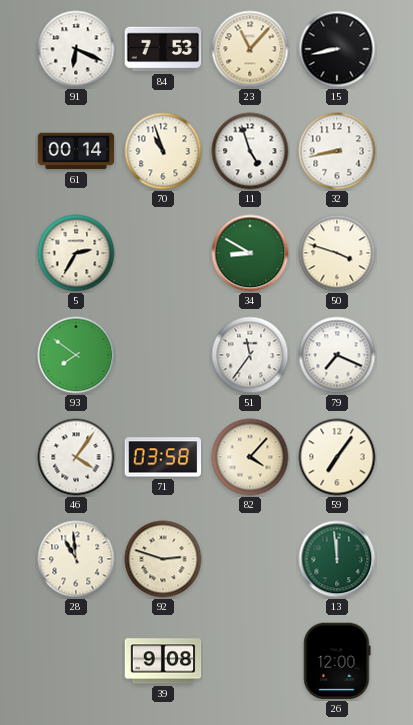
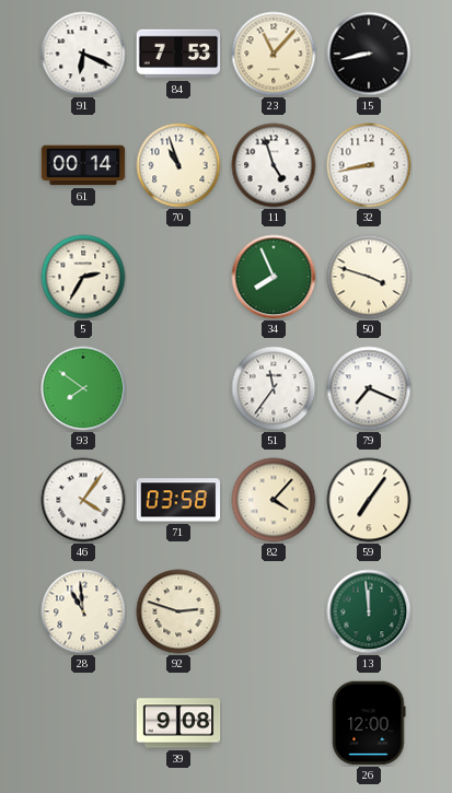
34: 8:50 -> 7:56
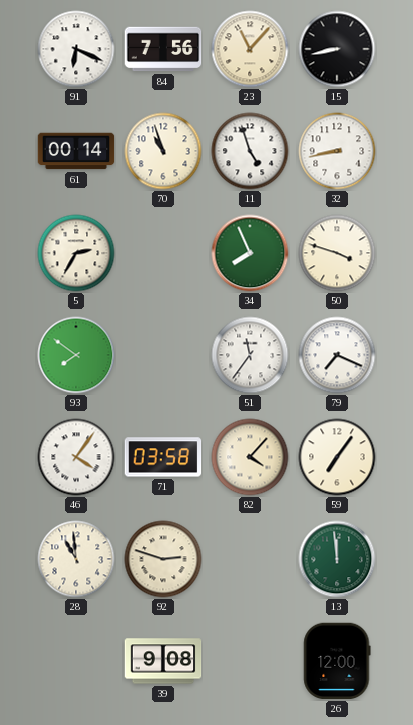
84: 7:53 -> 7:56
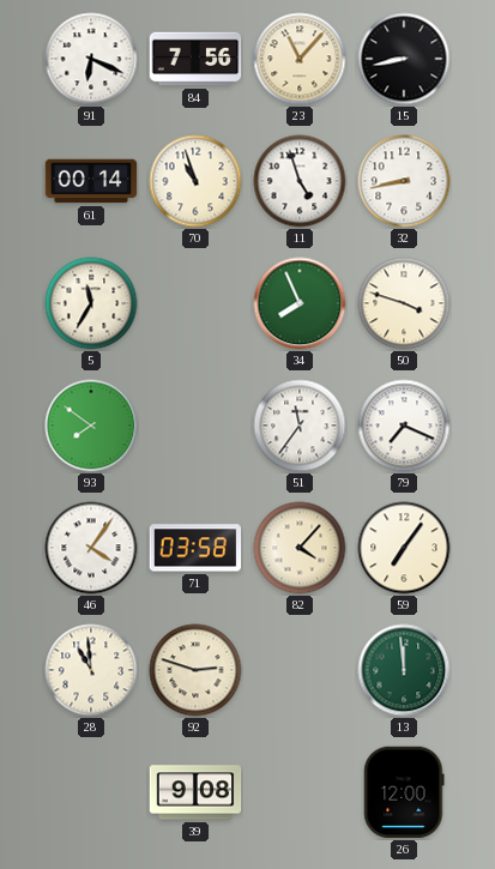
5: 2:35 -> 11:35
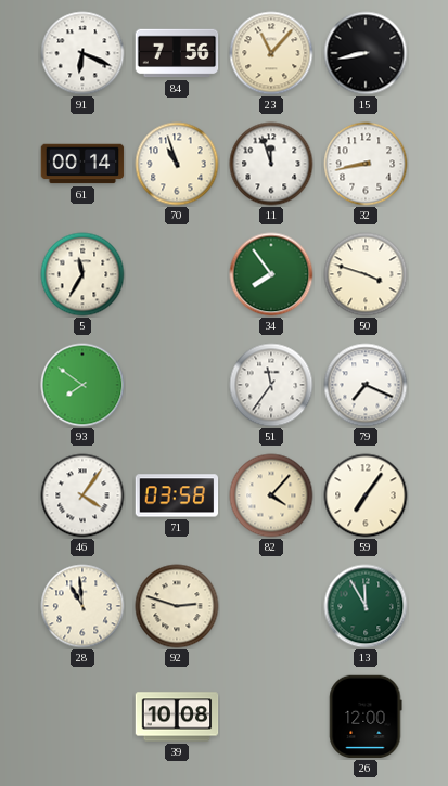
11: 4:57 -> 11:57
34: 7:56 -> 7:54
13: 11:59 -> 11:55
39: 9:08 -> 10:08
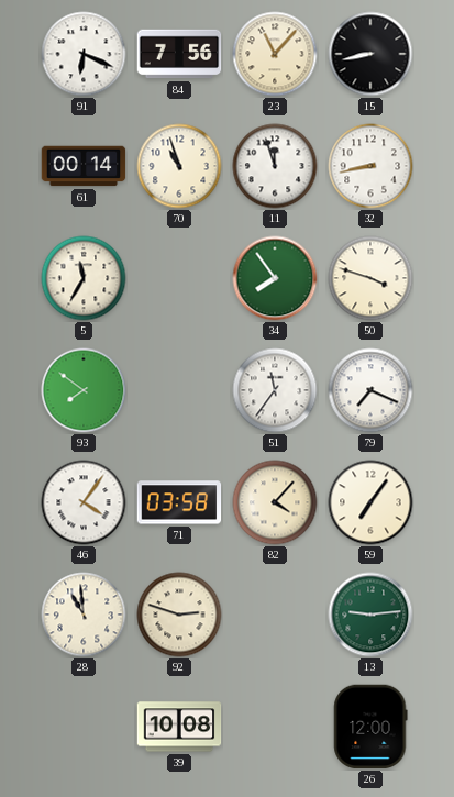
13: 11:55 -> 9:14
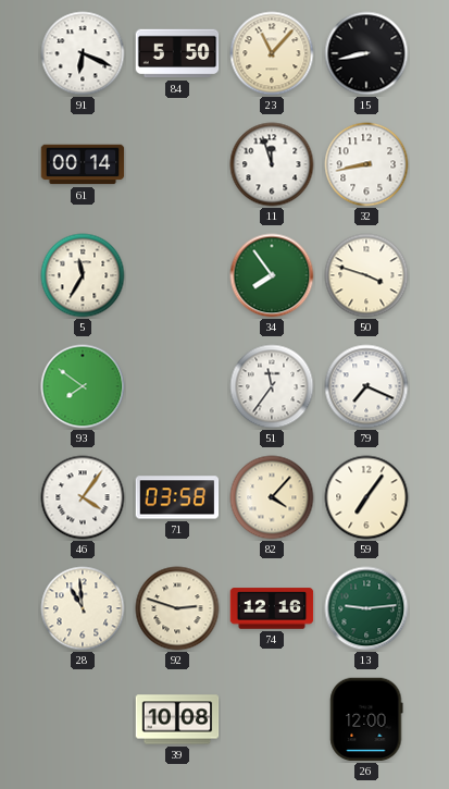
84: 7:56 -> 5:50
70: 10:57 -> none
74: none -> 12:16
